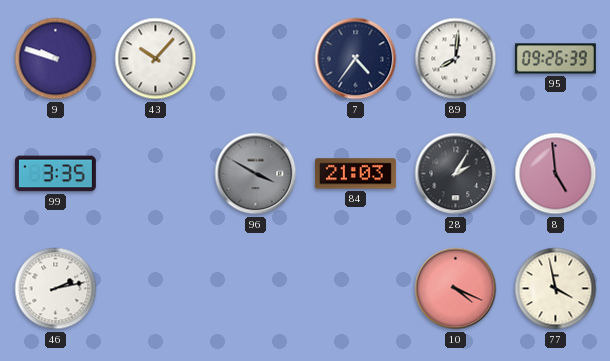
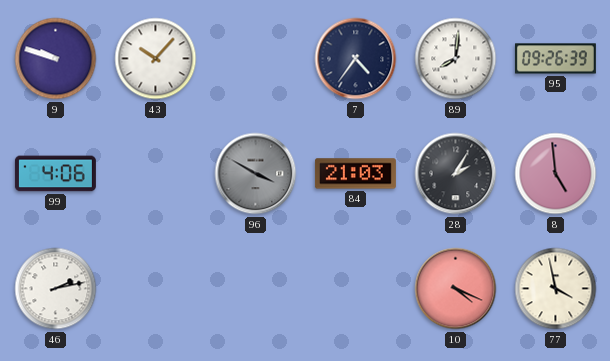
99: 3:35 -> 4:06
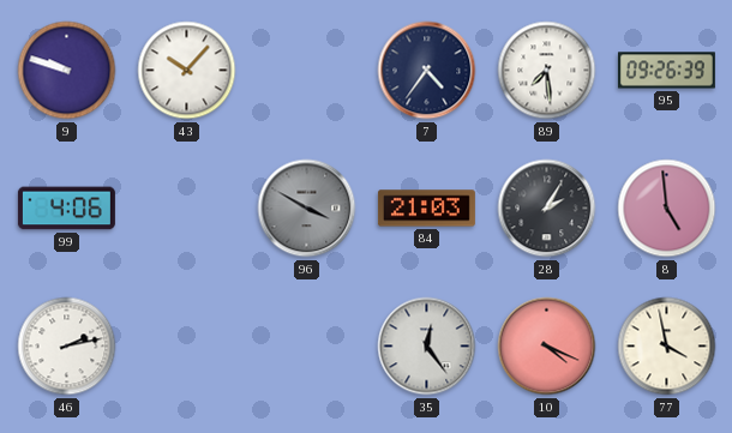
89: 8:01 -> 7:29
35: none -> 12:24
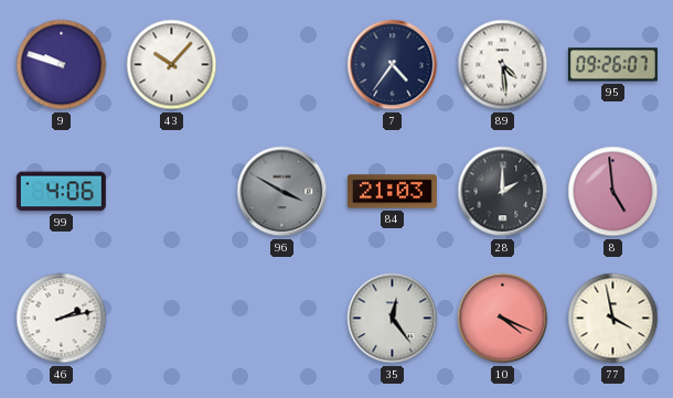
89: 7:29 -> 4:29
95: 09:26:39 -> 09:26:07
28: 2:05 -> 2:00
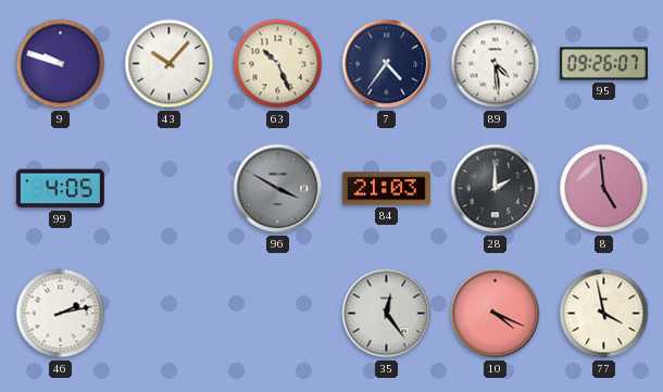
63: none -> 10:26
99: 4:06 -> 4:05
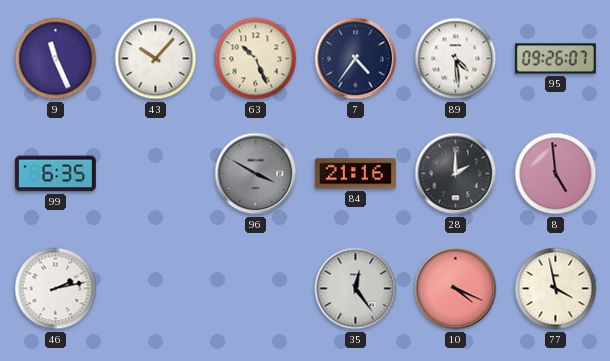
9: 9:48 -> 11:26
99: 4:05 -> 6:35
84: 21:03 -> 21:16
